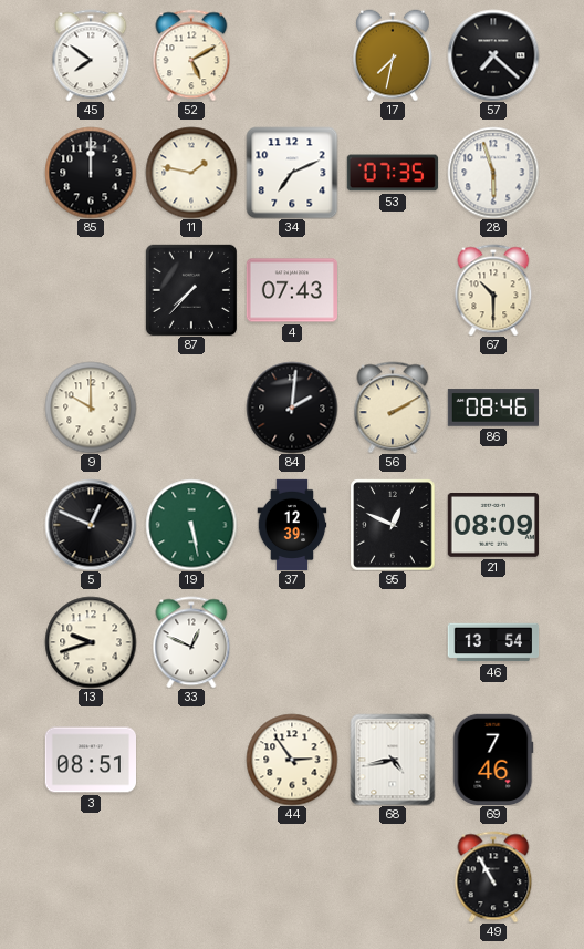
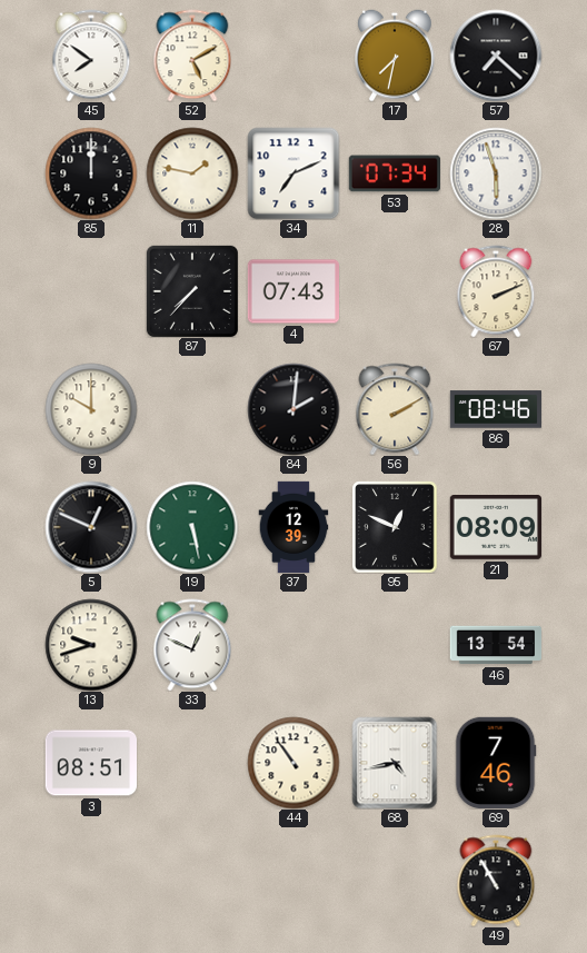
53: 07:35 -> 07:34
67: 10:30 -> 2:11
44: 2:54 -> 10:54
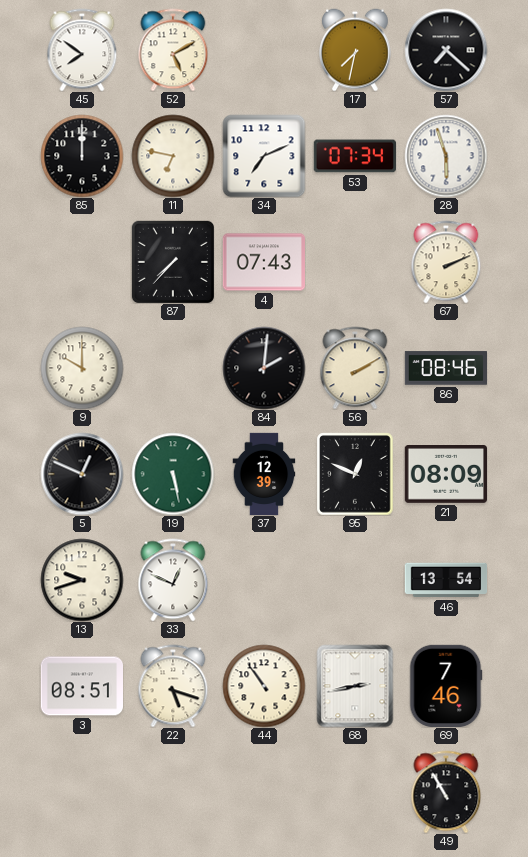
11: 1:47 -> 6:47
22: none -> 5:18
68: 4:43 -> 2:43
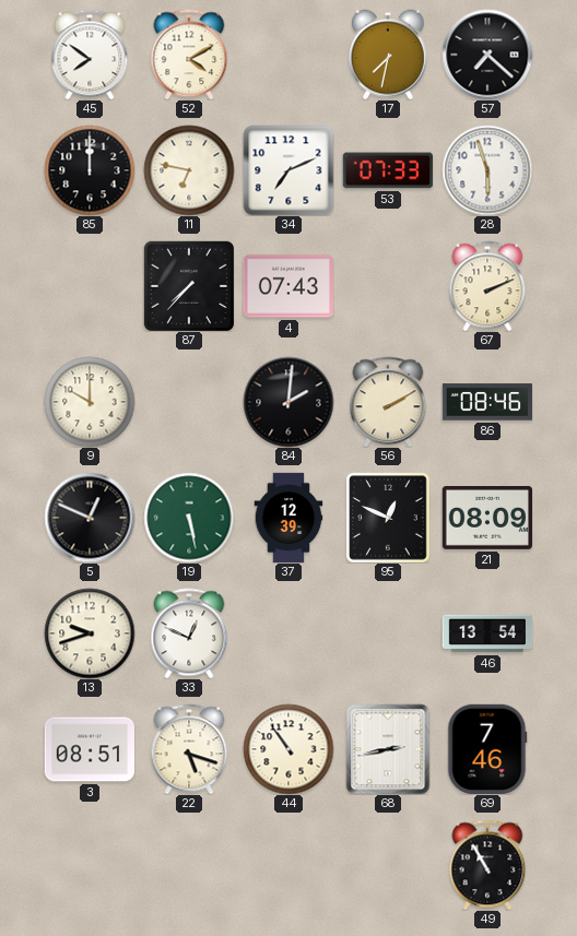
52: 5:10 -> 4:10
53: 07:34 -> 07:33
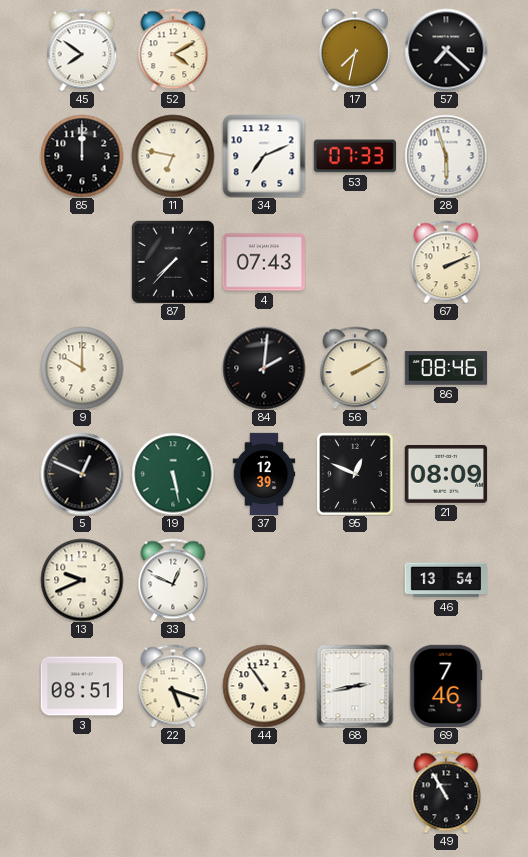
13: 9:42 -> 9:41
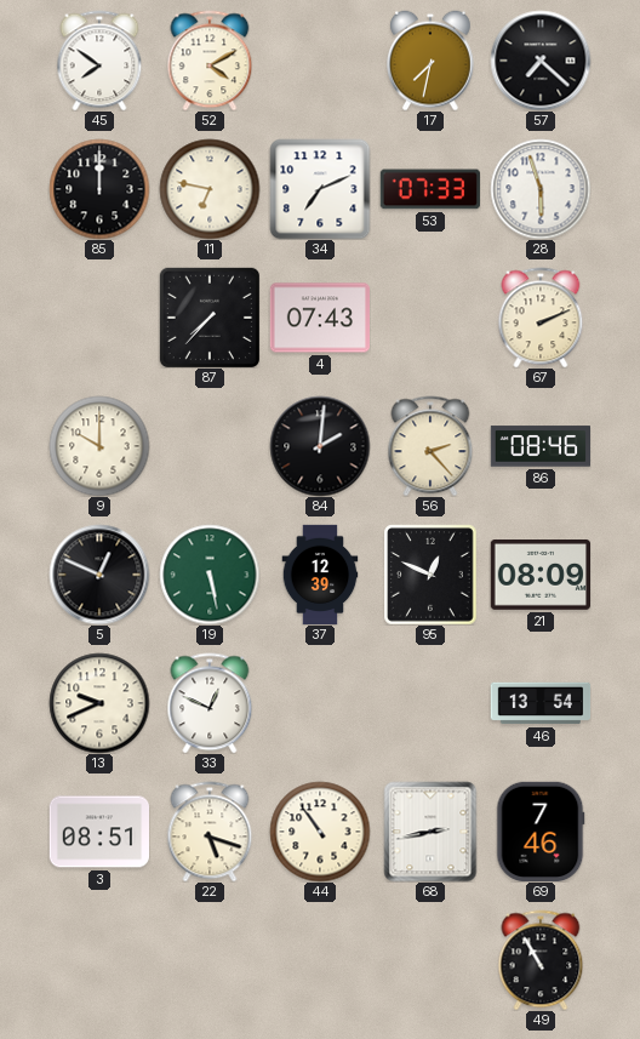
56: 2:10 -> 2:23
